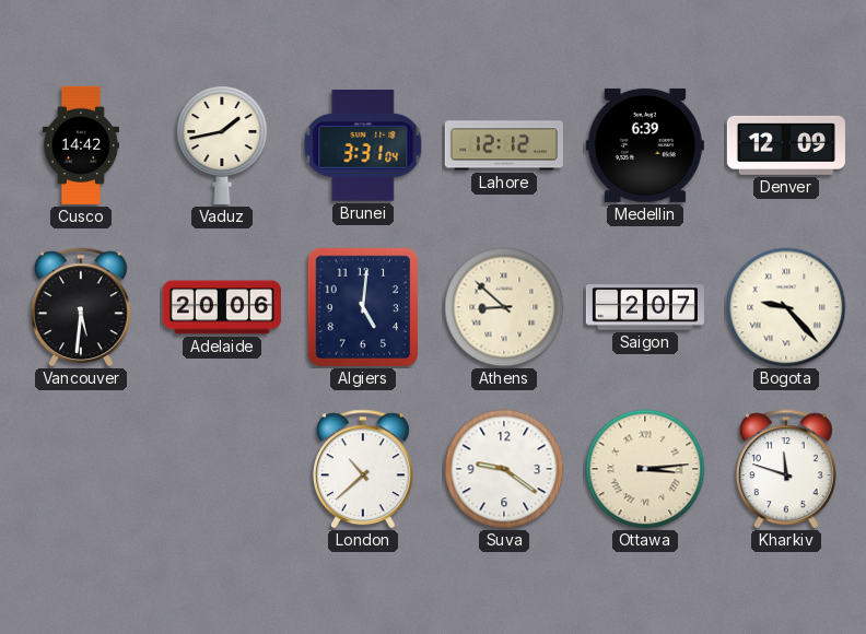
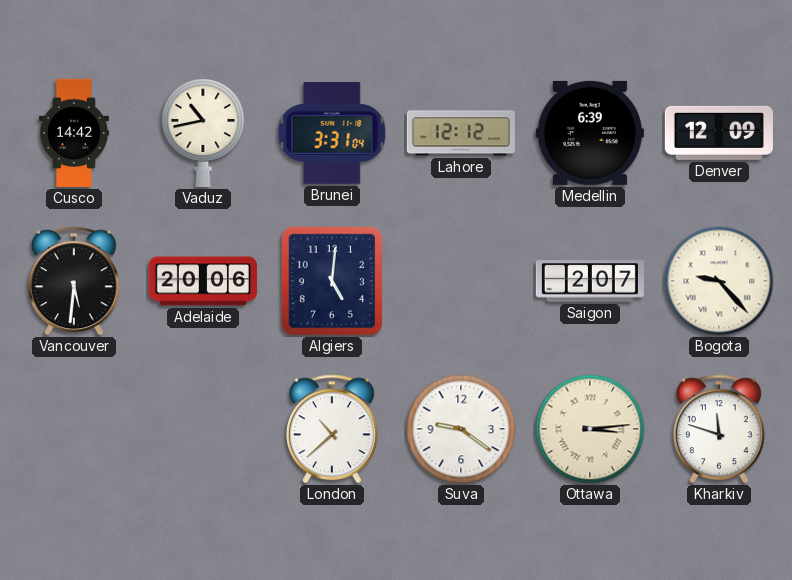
Vaduz: 1:43 -> 10:43
Athens: 8:52 -> none
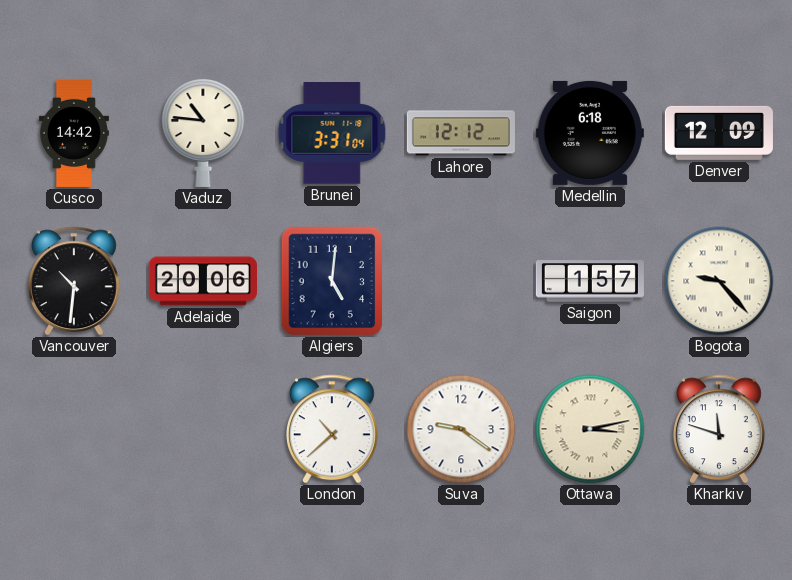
Vaduz: 10:43 -> 10:46
Medellin: 6:39 -> 6:18
Vancouver: 5:31 -> 10:31
Saigon: 2:07 -> 1:57
Ottawa: 3:14 -> 3:13
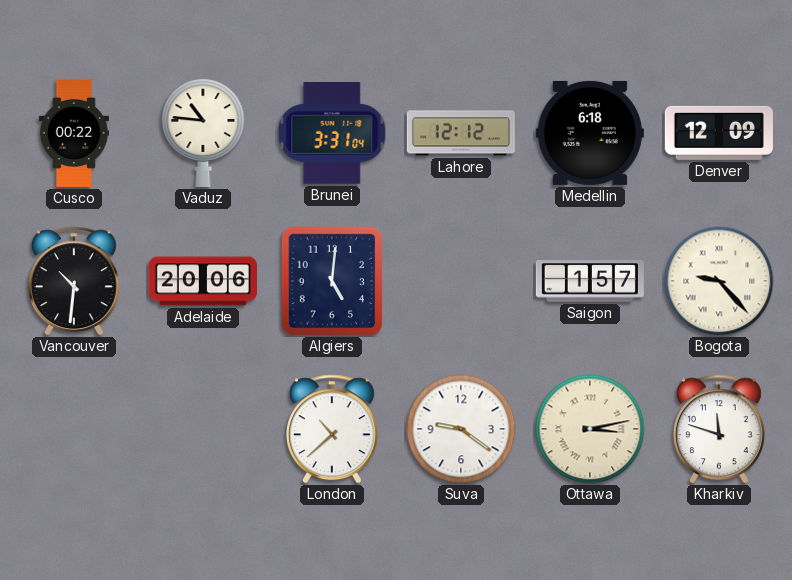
Cusco: 14:42 -> 00:22
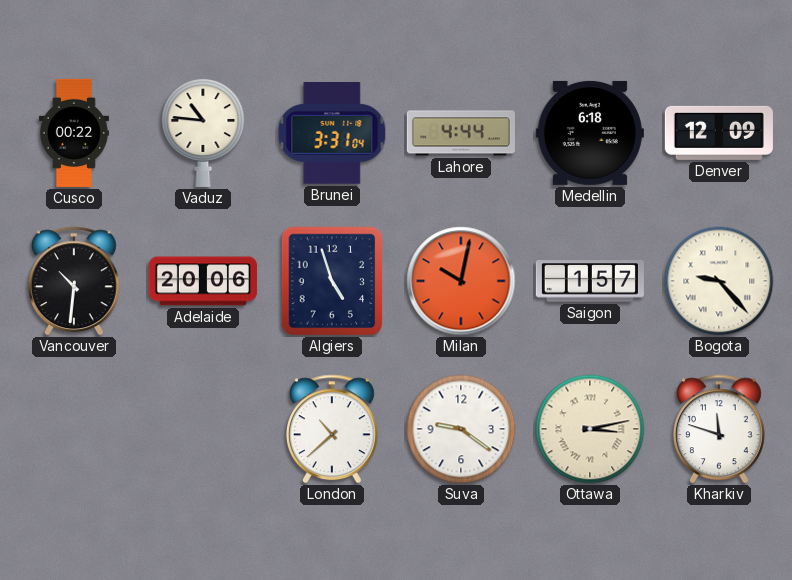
Lahore: 12:12 -> 4:44
Algiers: 5:01 -> 4:57
Milan: none -> 10:02
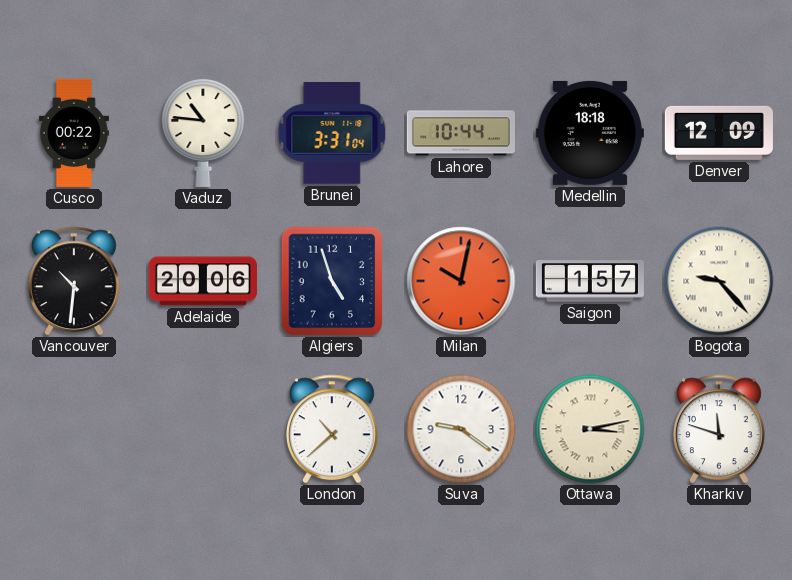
Lahore: 4:44 -> 10:44
Medellin: 6:18 -> 18:18
